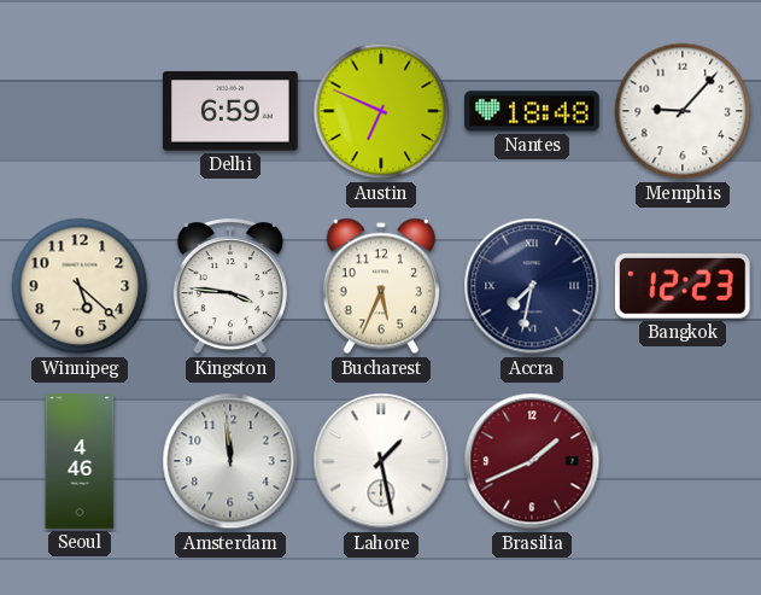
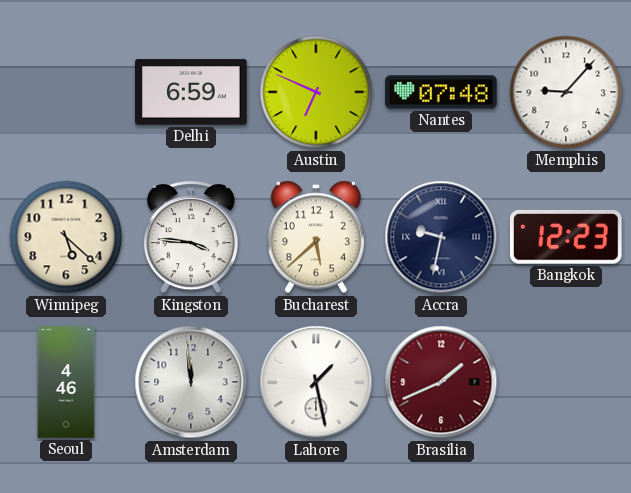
Nantes: 18:48 -> 07:48
Bucharest: 5:34 -> 5:38
Accra: 7:32 -> 9:32
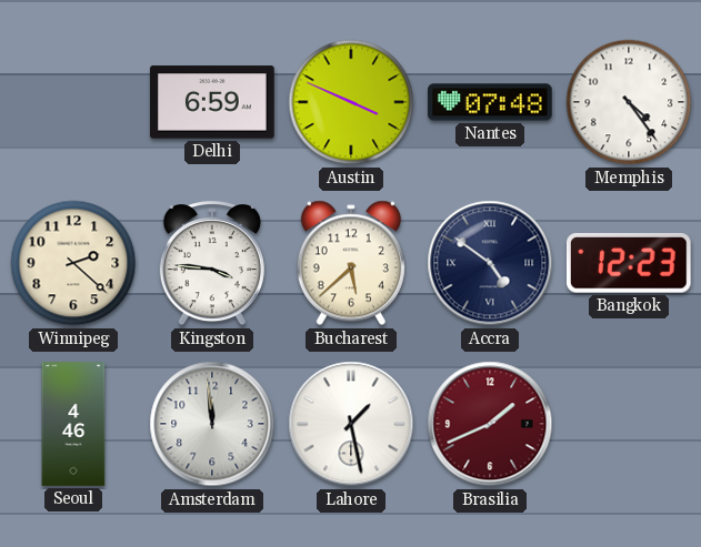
Austin: 6:49 -> 3:49
Memphis: 9:07 -> 4:24
Winnipeg: 5:22 -> 2:22
Accra: 9:32 -> 4:51
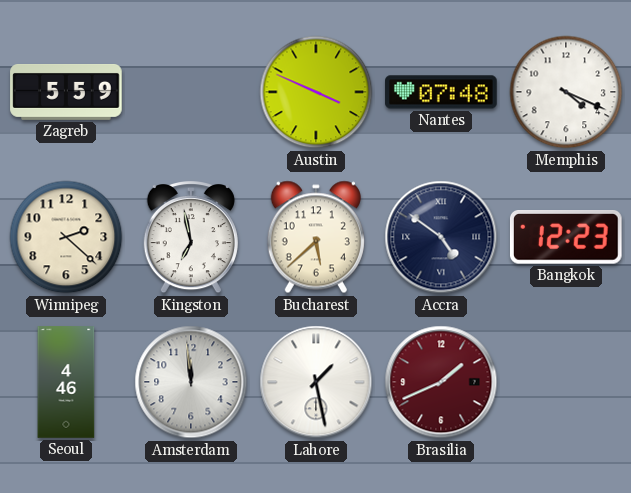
Zagreb: none -> 5:59
Delhi: 6:59 -> none
Memphis: 4:24 -> 4:19
Kingston: 3:46 -> 6:58
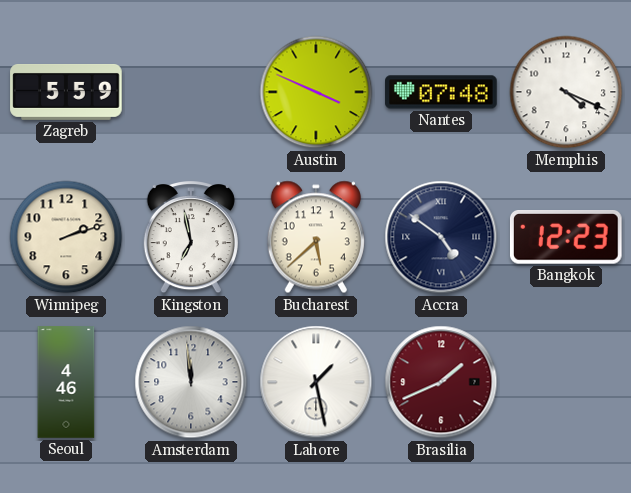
Winnipeg: 2:22 -> 2:12
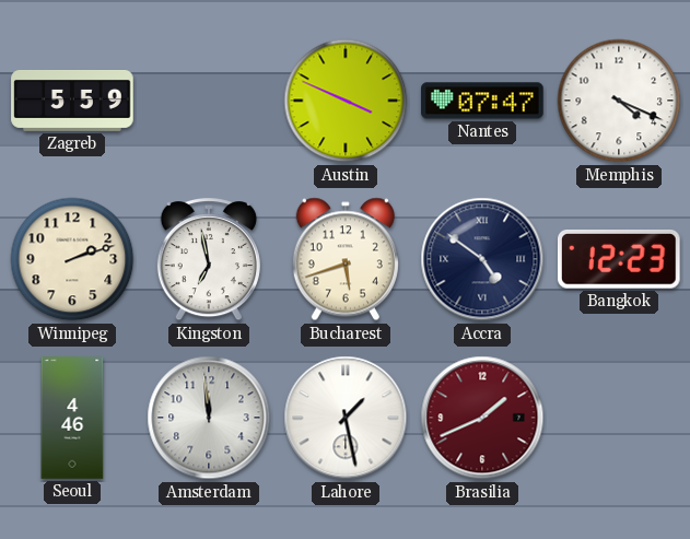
Nantes: 07:48 -> 07:47
Bucharest: 5:38 -> 5:42
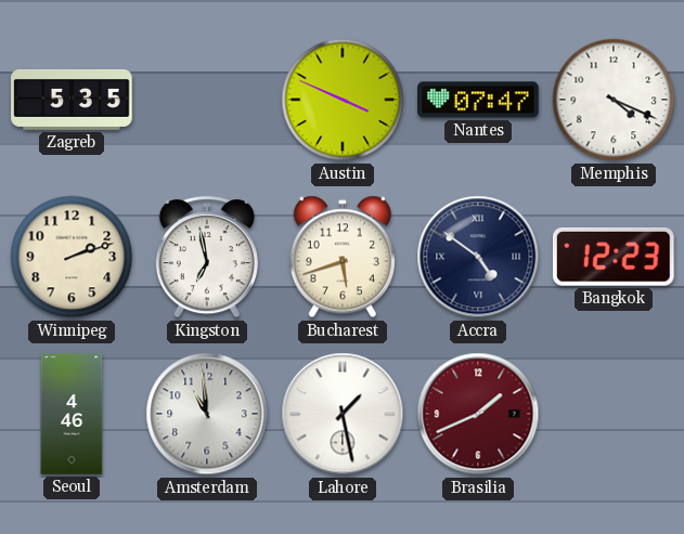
Zagreb: 5:59 -> 5:35
Amsterdam: 11:59 -> 10:59
